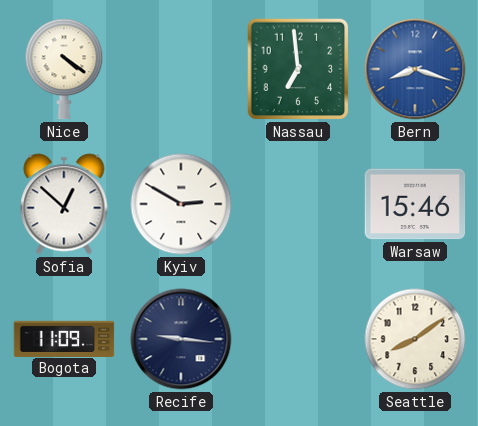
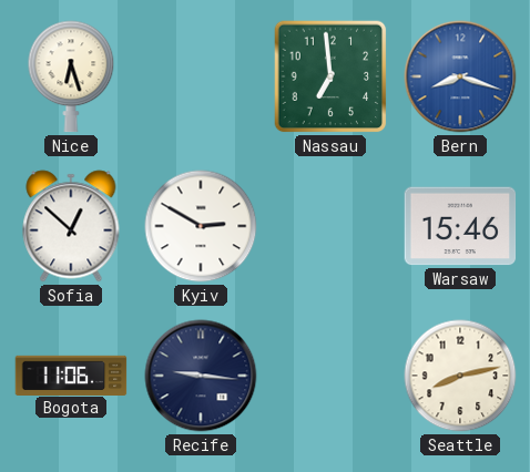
Nice: 4:21 -> 6:27
Bogota: 11:09 -> 11:06
Seattle: 8:09 -> 8:13
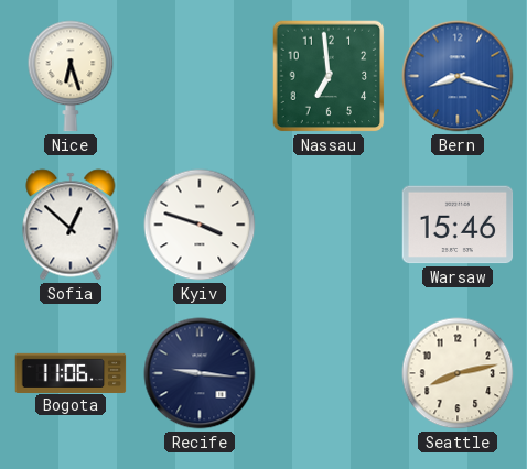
Kyiv: 2:50 -> 3:48
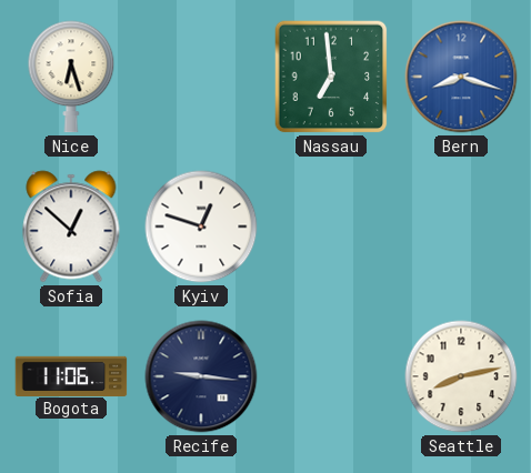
Kyiv: 3:48 -> 12:48
Warsaw: 15:46 -> none
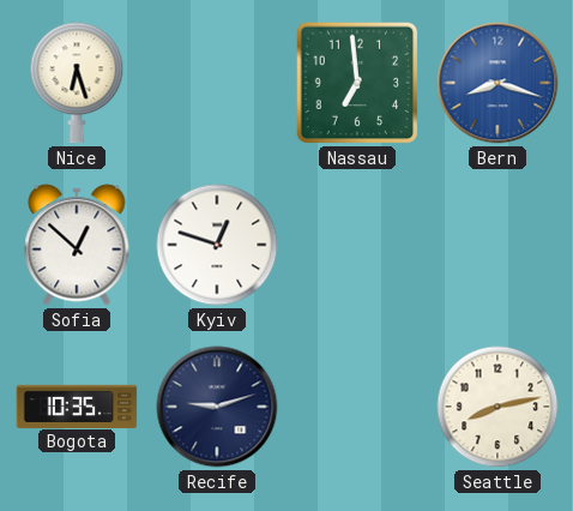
Bogota: 11:06 -> 10:35
Recife: 9:16 -> 9:12
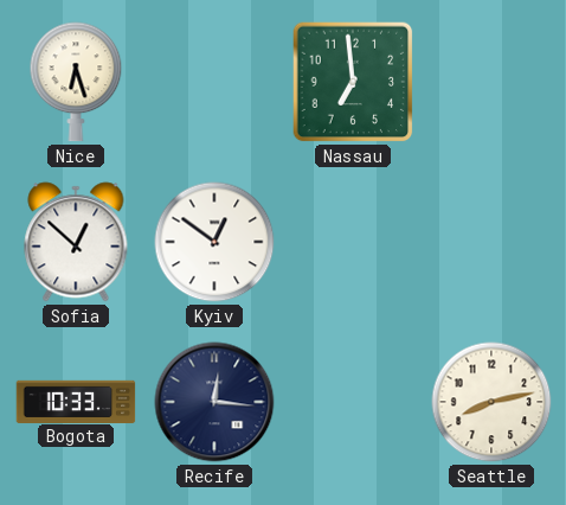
Bern: 8:18 -> none
Kyiv: 12:48 -> 12:51
Bogota: 10:35 -> 10:33
Recife: 9:12 -> 12:16
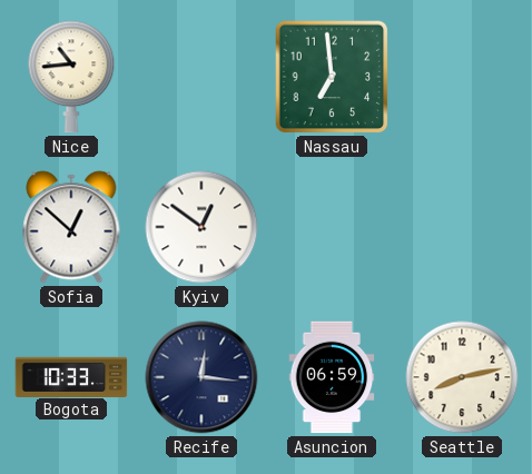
Nice: 6:27 -> 10:44
Asuncion: none -> 06:59
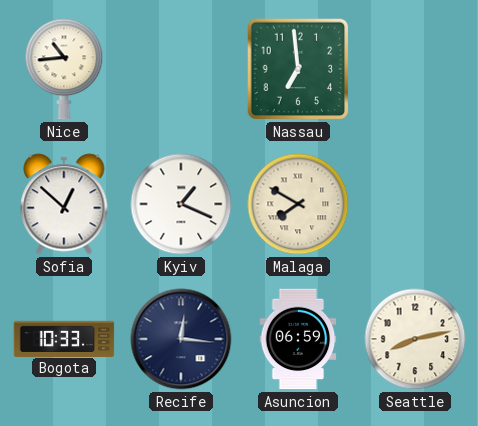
Kyiv: 12:51 -> 1:19
Malaga: none -> 7:50
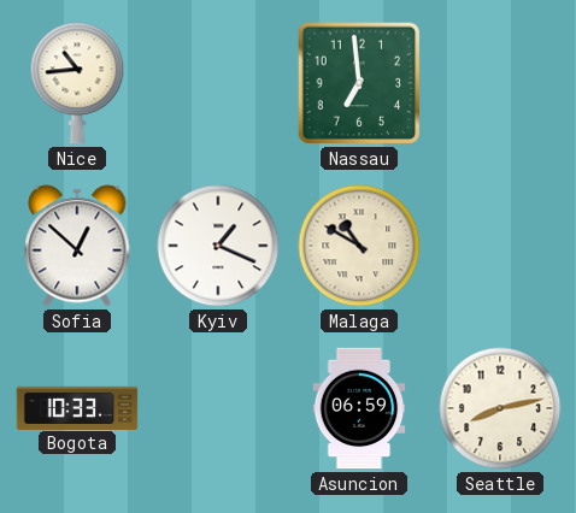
Malaga: 7:50 -> 10:50
Recife: 12:16 -> none
